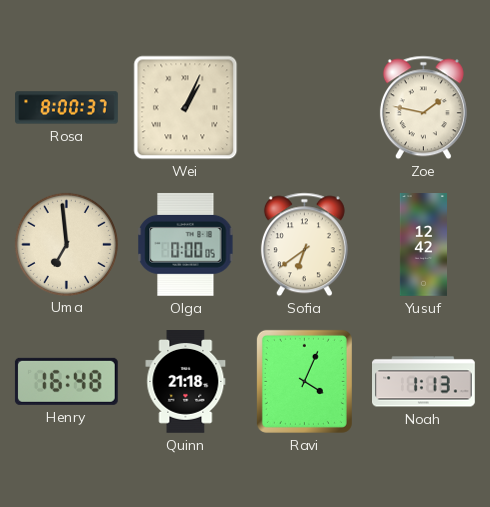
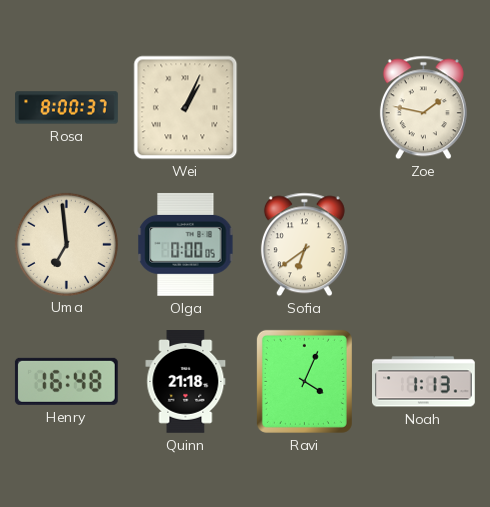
Yusuf: 12:42 -> none
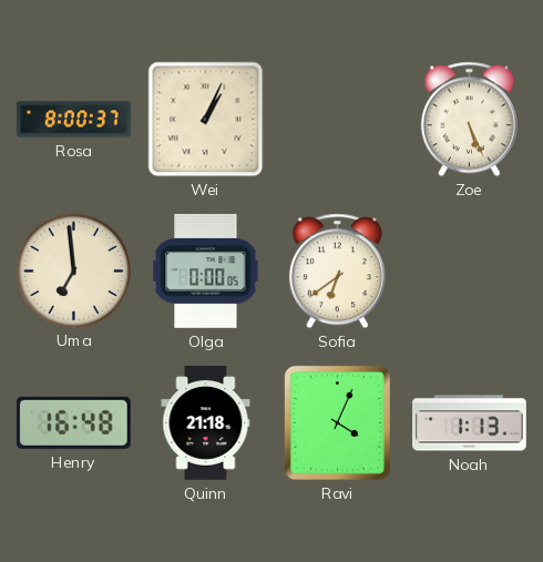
Zoe: 1:47 -> 5:26
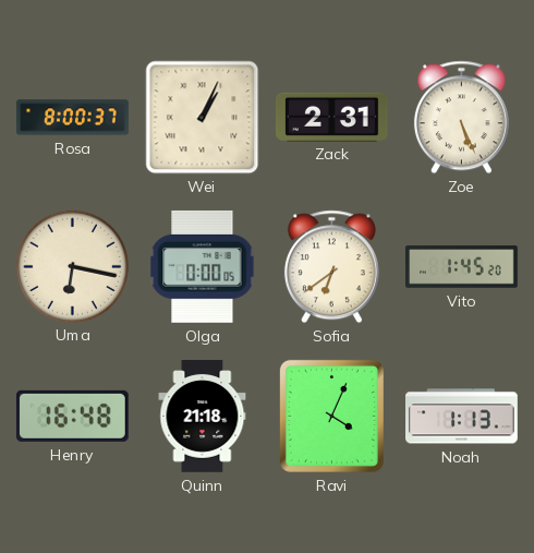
Zack: none -> 2:31
Uma: 6:59 -> 6:17
Vito: none -> 1:45
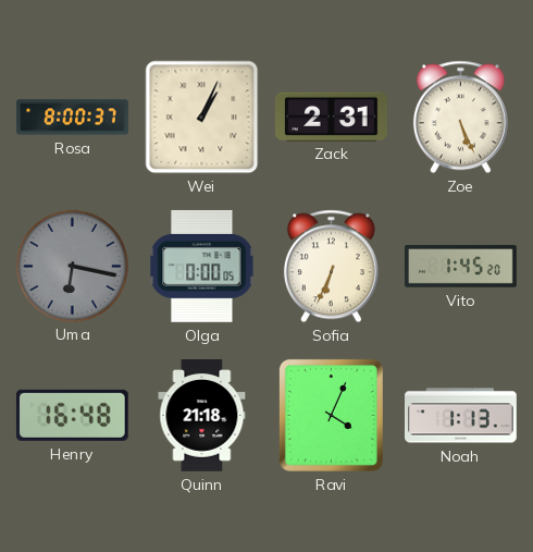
Uma dial: cream -> grey
Sofia: 6:39 -> 6:34
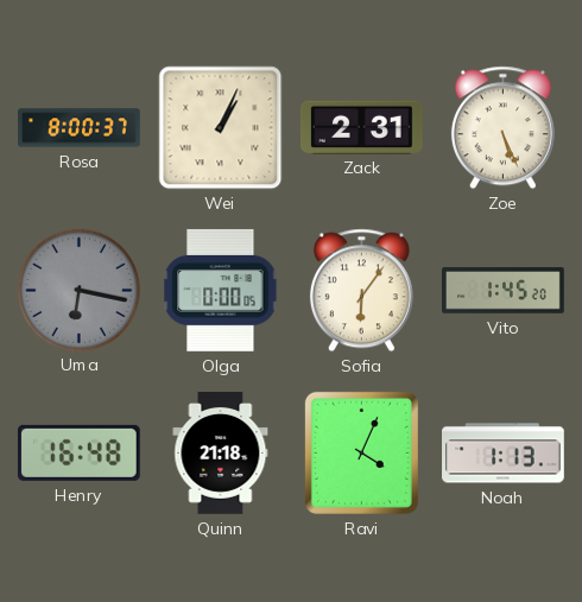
Sofia: 6:34 -> 6:06
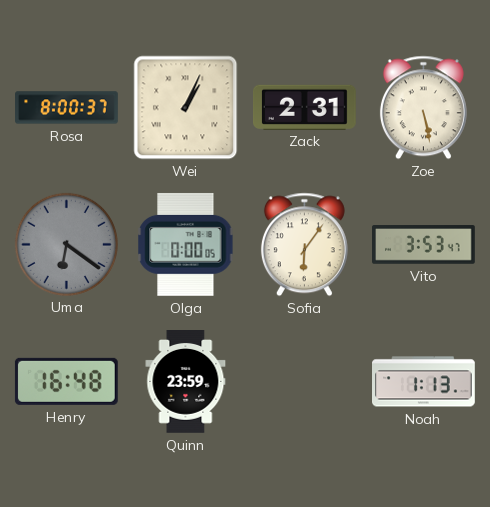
Zoe: 5:26 -> 5:28
Uma: 6:17 -> 6:21
Vito: 1:45 -> 3:53
Quinn: 21:18 -> 23:59
Ravi: 4:04 -> none
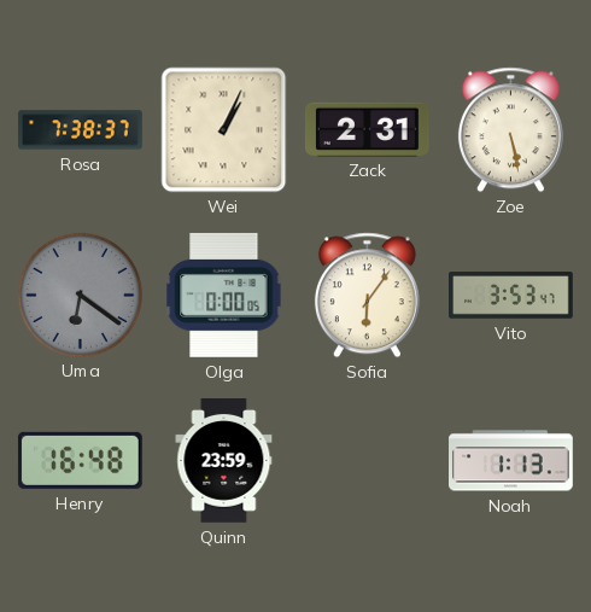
Rosa: 8:00 -> 7:38
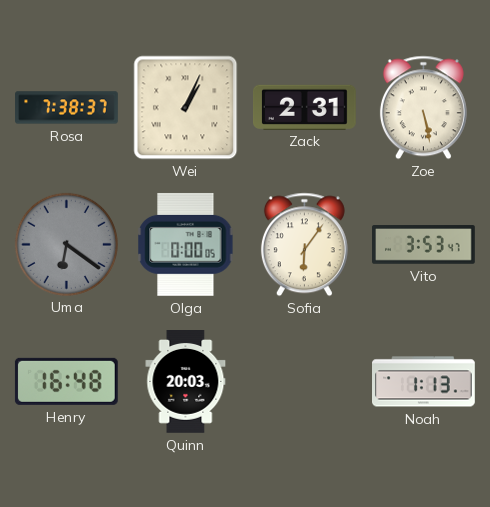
Quinn: 23:59 -> 20:03
